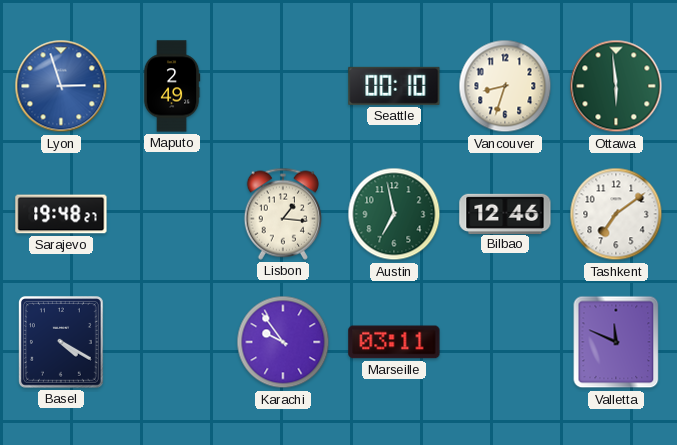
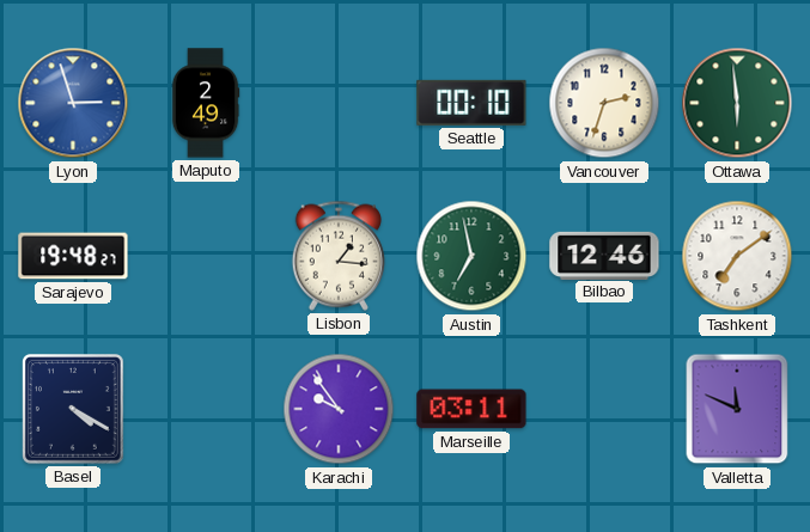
Vancouver: 8:33 -> 2:33
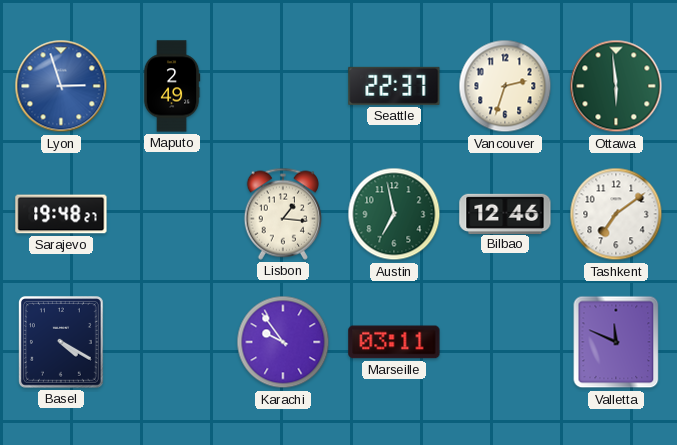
Seattle: 00:10 -> 22:37
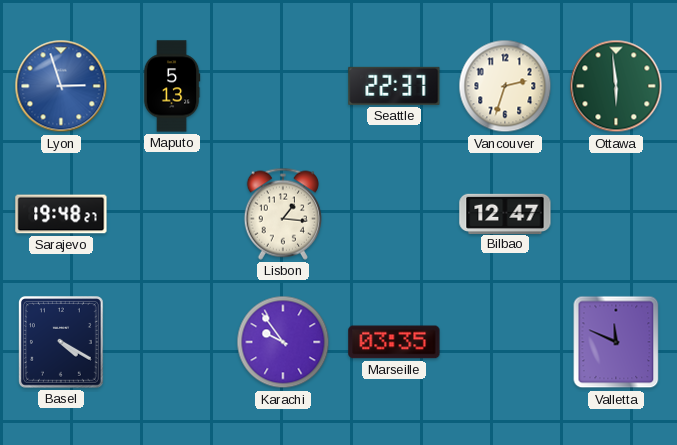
Maputo: 2:49 -> 5:13
Austin: 6:58 -> none
Bilbao: 12:46 -> 12:47
Tashkent: 7:09 -> none
Marseille: 03:11 -> 03:35
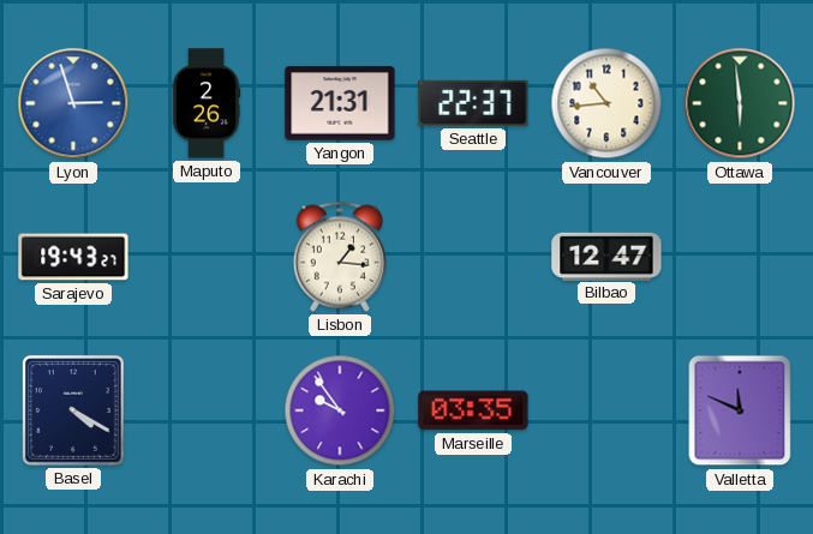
Maputo: 5:13 -> 2:26
Yangon: none -> 21:31
Vancouver: 2:33 -> 10:44
Sarajevo: 19:48 -> 19:43
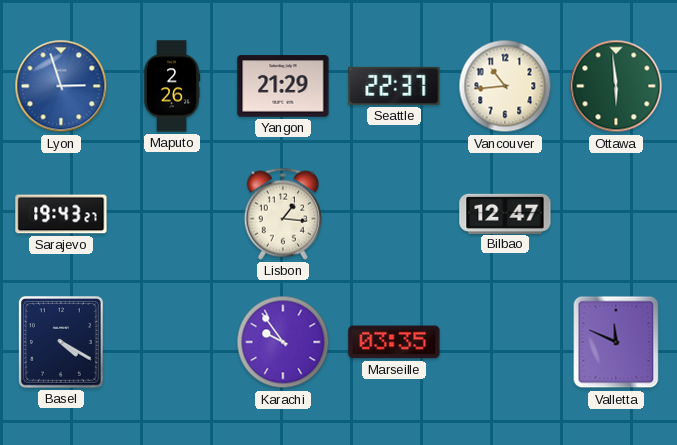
Yangon: 21:31 -> 21:29
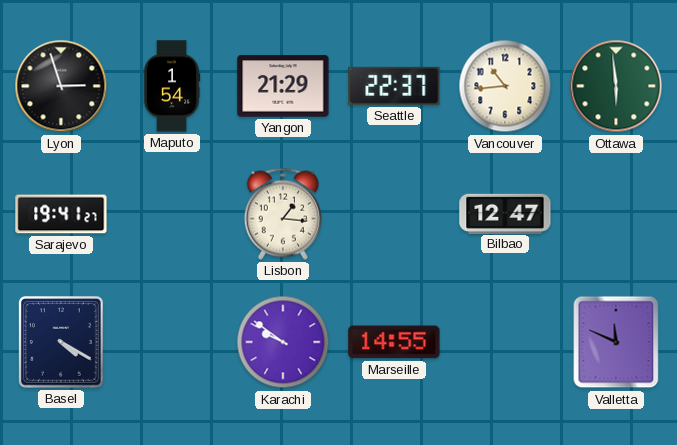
Lyon dial: blue -> black
Maputo: 2:26 -> 1:54
Sarajevo: 19:43 -> 19:41
Karachi: 9:54 -> 9:51
Marseille: 03:35 -> 14:55
